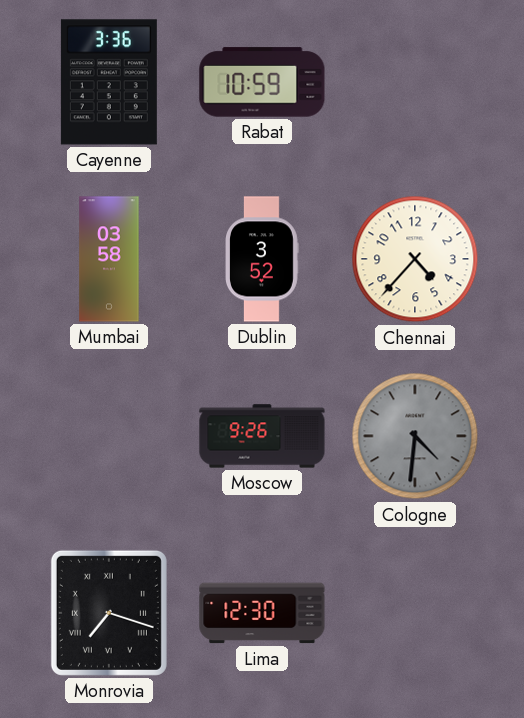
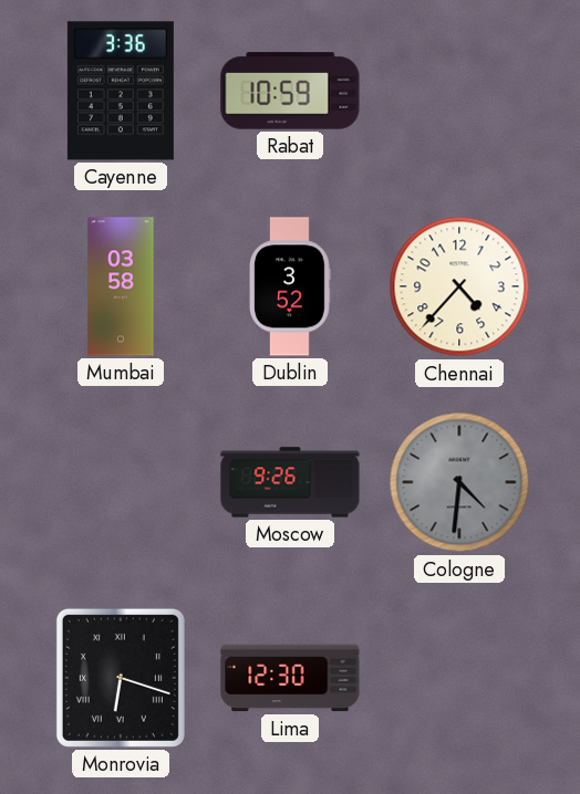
Monrovia: 7:18 -> 6:18
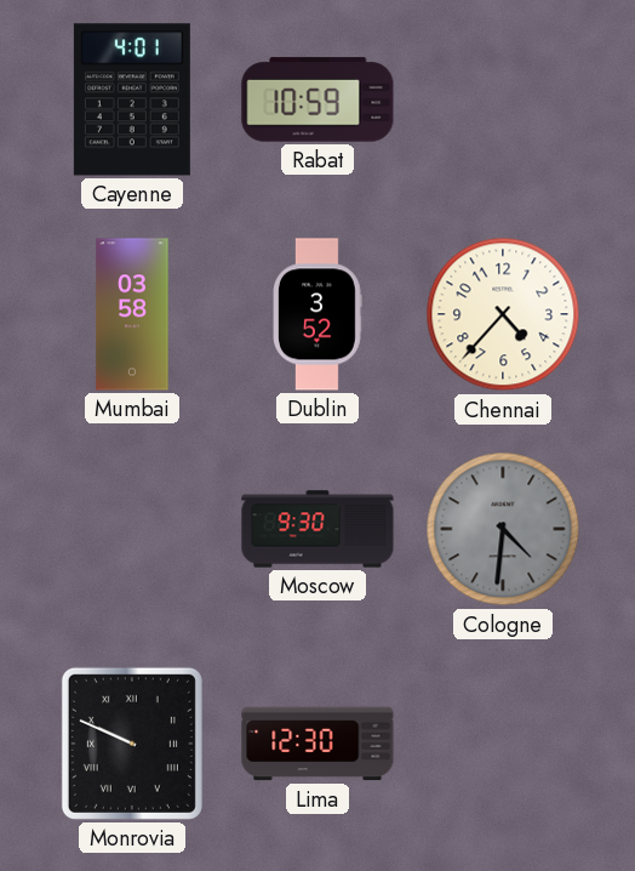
Cayenne: 3:36 -> 4:01
Moscow: 9:26 -> 9:30
Monrovia: 6:18 -> 9:49
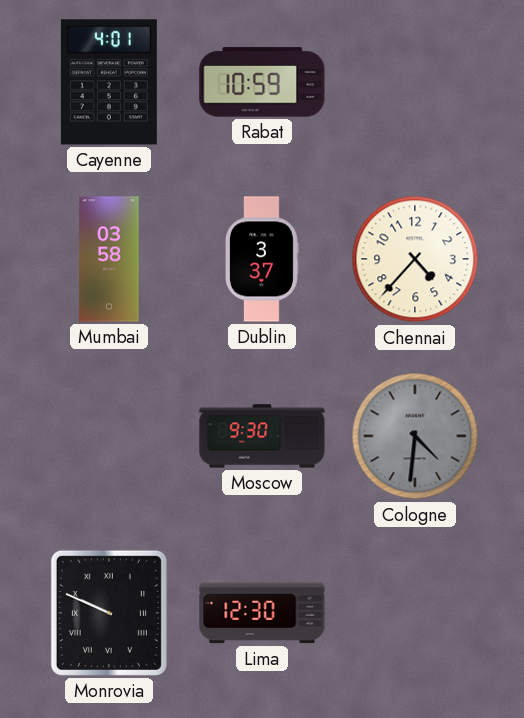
Dublin: 3:52 -> 3:37
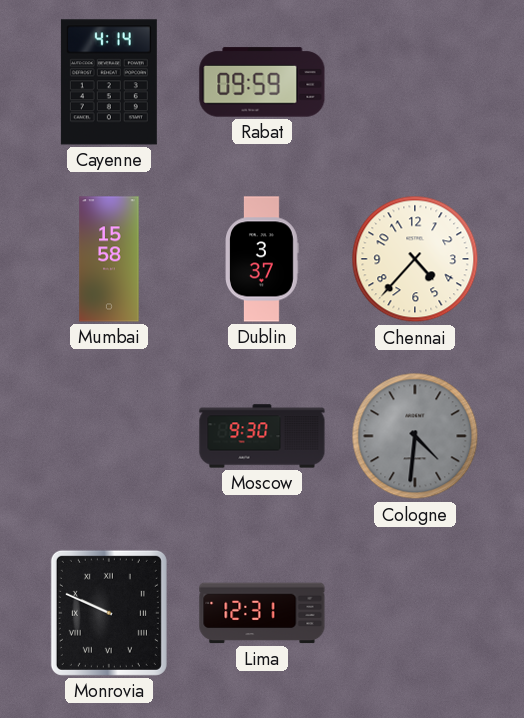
Cayenne: 4:01 -> 4:14
Rabat: 10:59 -> 09:59
Mumbai: 03:58 -> 15:58
Lima: 12:30 -> 12:31
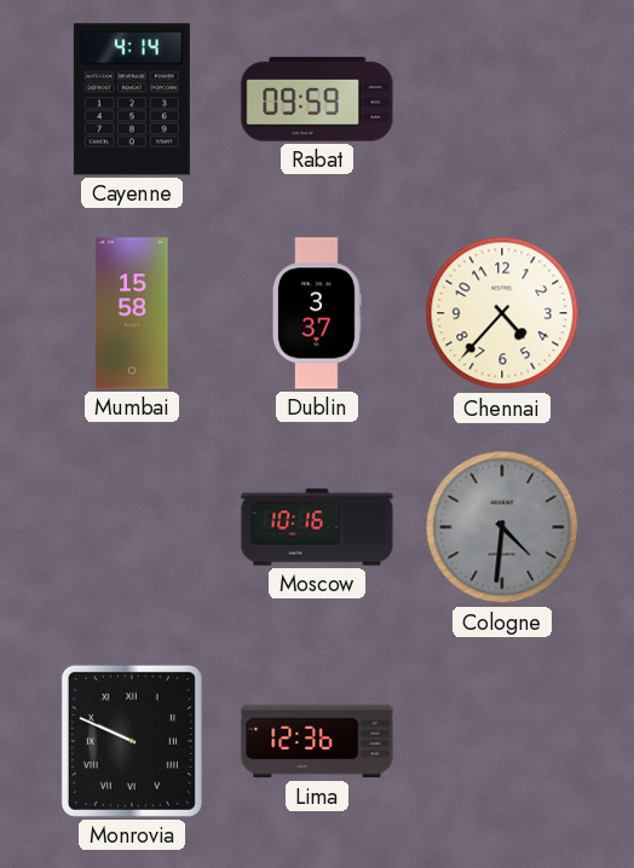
Moscow: 9:30 -> 10:16
Lima: 12:31 -> 12:36
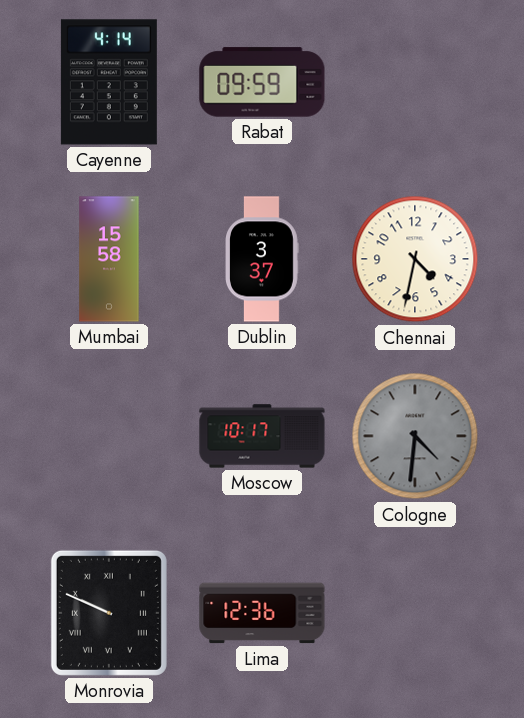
Chennai: 4:37 -> 4:32
Moscow: 10:16 -> 10:17
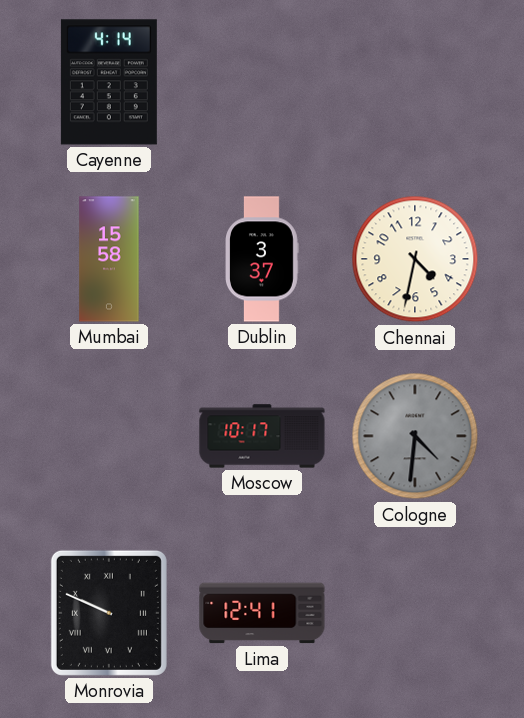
Rabat: 09:59 -> none
Lima: 12:36 -> 12:41
